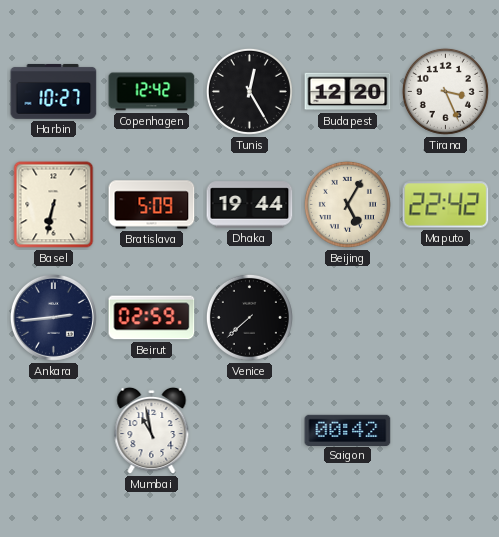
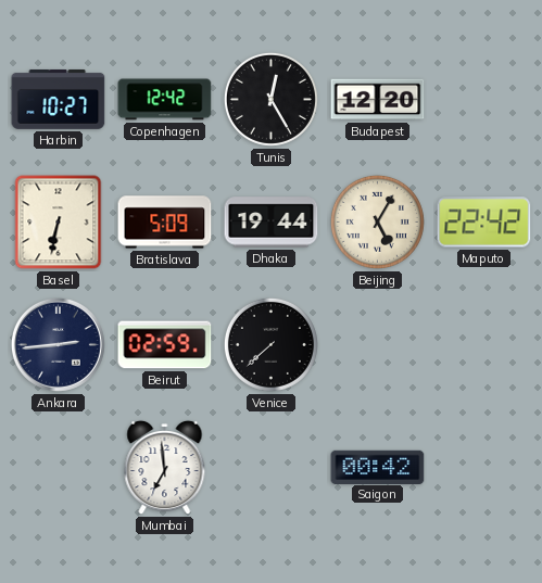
Tirana: 3:26 -> none
Mumbai: 10:58 -> 6:59
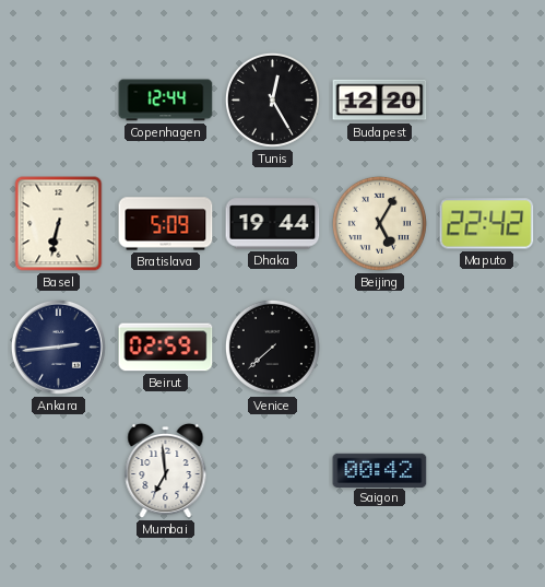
Harbin: 10:27 -> none
Copenhagen: 12:42 -> 12:44
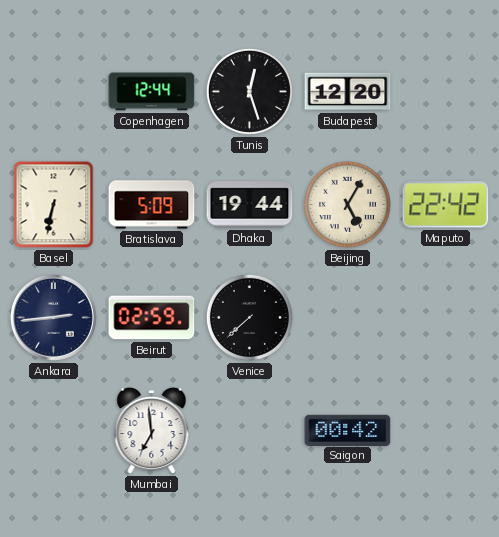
Tunis: 12:25 -> 12:27
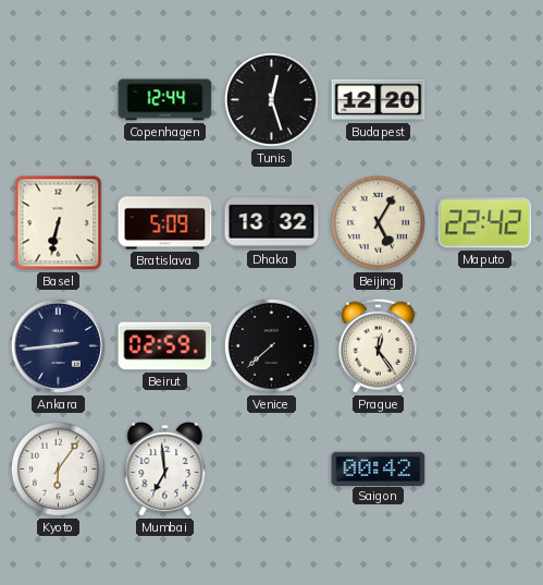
Dhaka: 19:44 -> 13:32
Prague: none -> 12:24
Kyoto: none -> 6:06
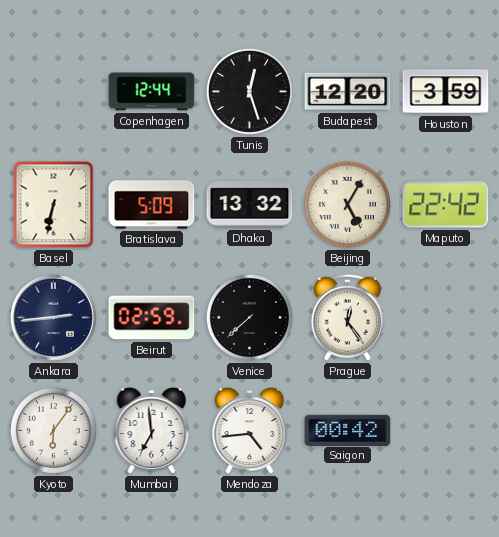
Houston: none -> 3:59
Mendoza: none -> 4:44
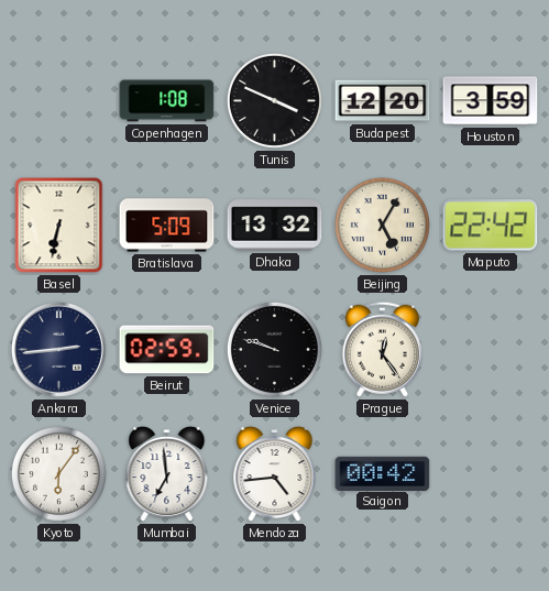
Copenhagen: 12:44 -> 1:08
Tunis: 12:27 -> 3:49
Venice: 7:38 -> 9:48
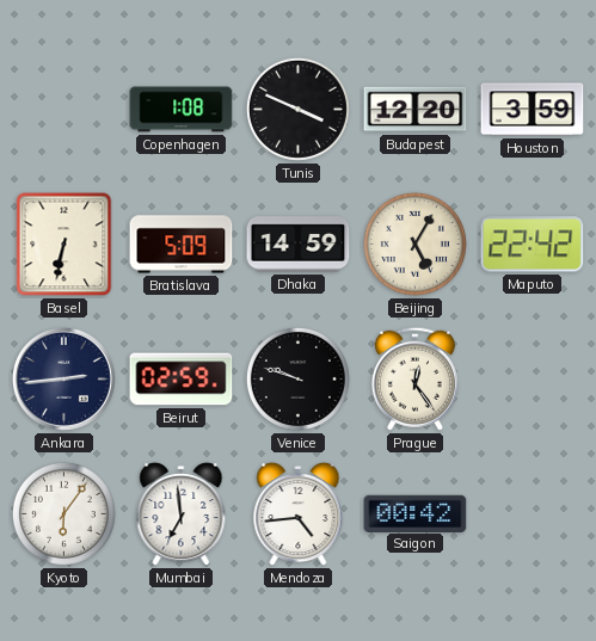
Dhaka: 13:32 -> 14:59
